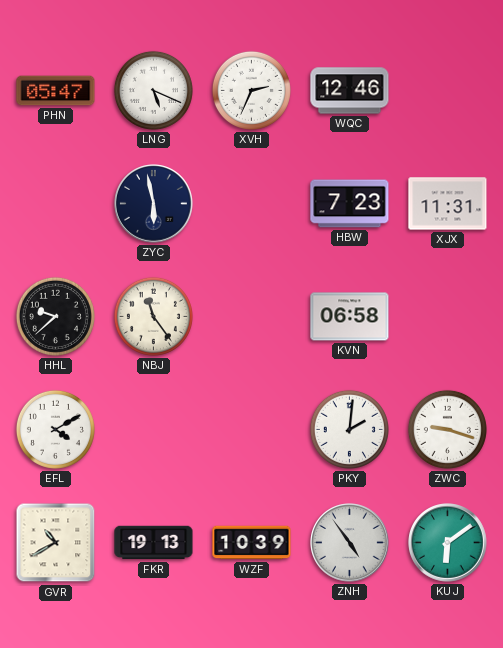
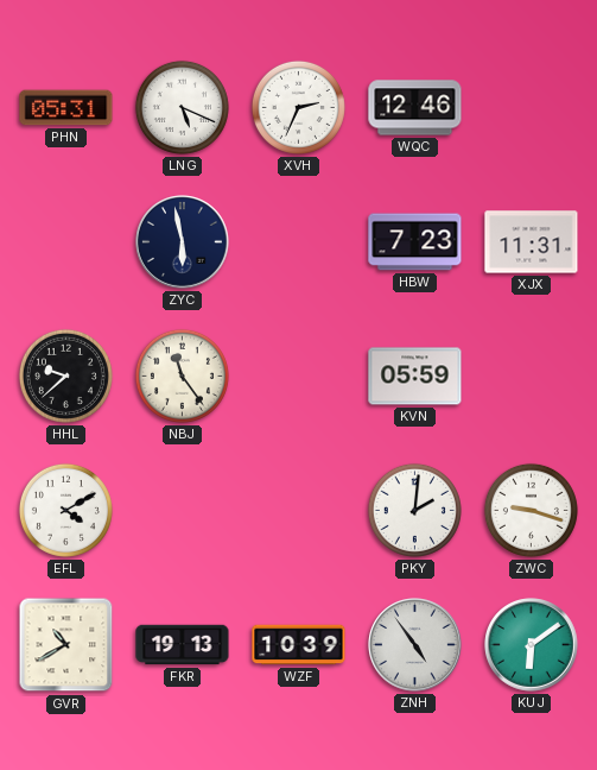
PHN: 05:47 -> 05:31
KVN: 06:58 -> 05:59
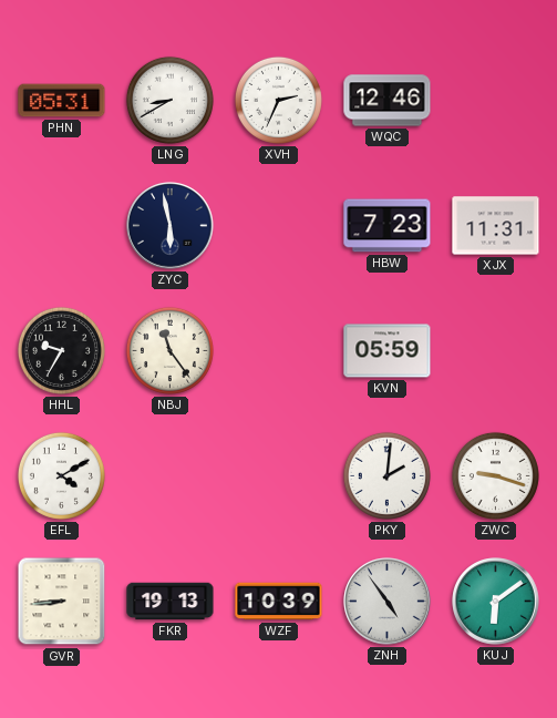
LNG: 5:19 -> 8:40
HHL: 9:38 -> 9:35
GVR: 10:40 -> 8:44
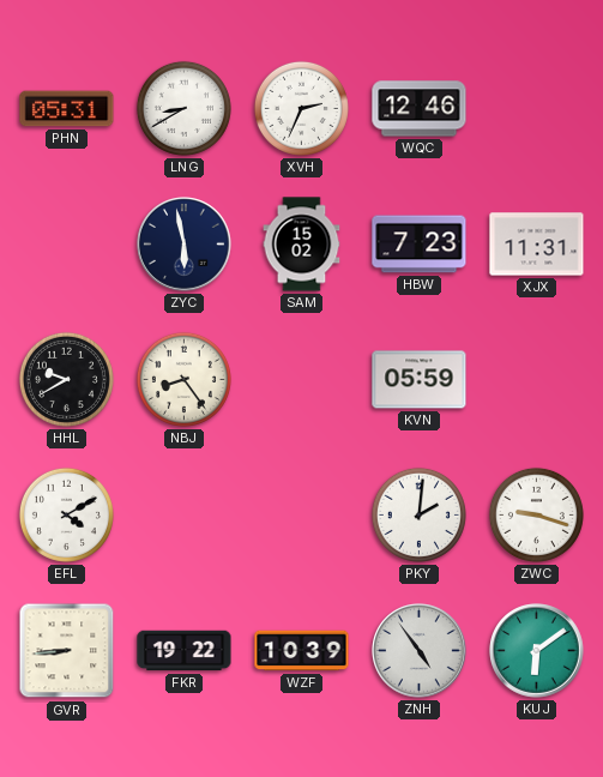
SAM: none -> 15:02
HHL: 9:35 -> 9:40
NBJ: 11:24 -> 8:24
FKR: 19:13 -> 19:22
